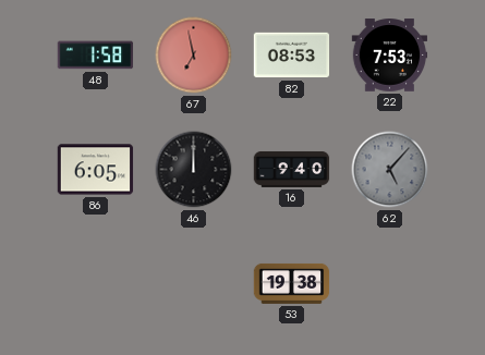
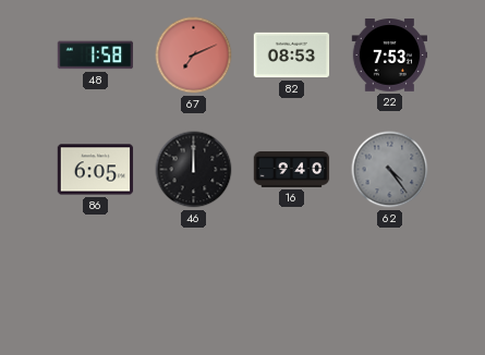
67: 6:58 -> 7:11
62: 5:07 -> 4:24
53: 19:38 -> none
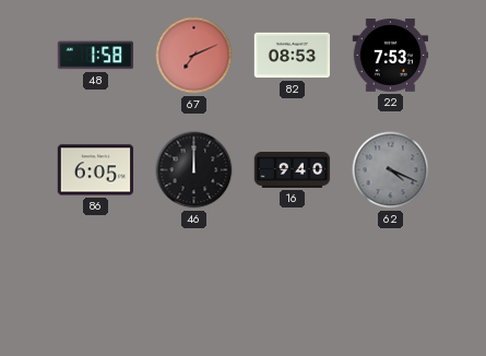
62: 4:24 -> 4:19
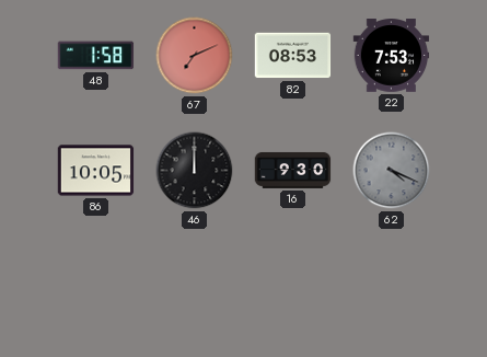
86: 6:05 -> 10:05
16: 9:40 -> 9:30
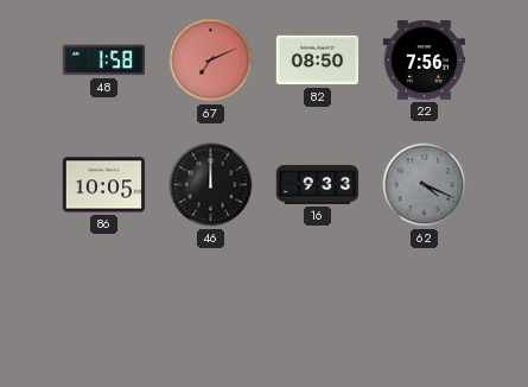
82: 08:53 -> 08:50
22: 7:53 -> 7:56
16: 9:30 -> 9:33
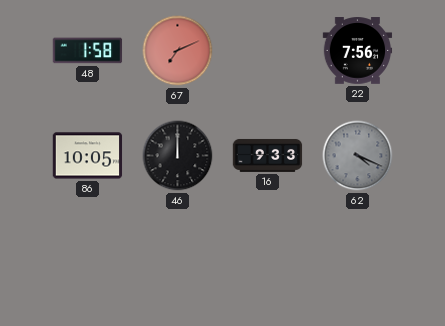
82: 08:50 -> none
